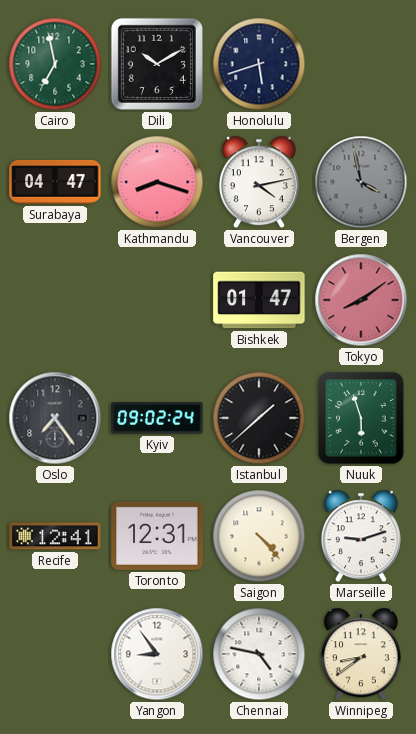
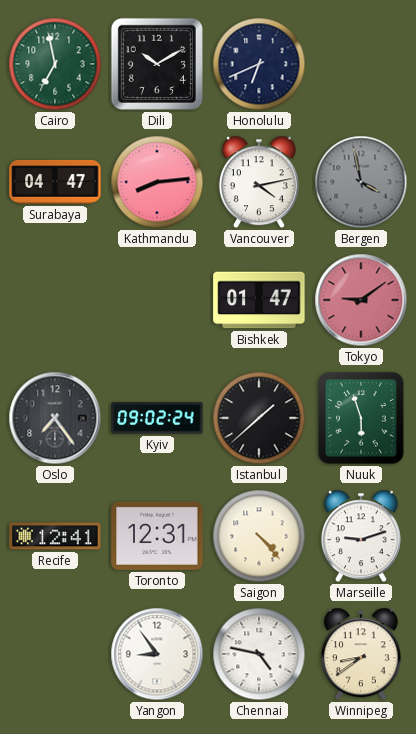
Honolulu: 5:42 -> 6:41
Kathmandu: 8:18 -> 8:14
Tokyo: 8:09 -> 9:09
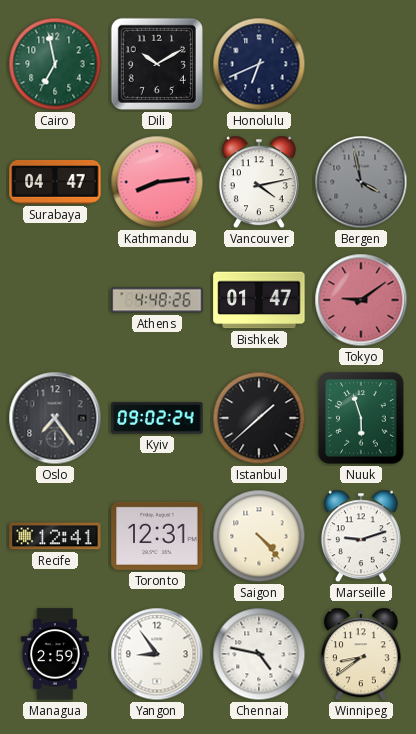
Athens: none -> 4:48
Managua: none -> 2:59
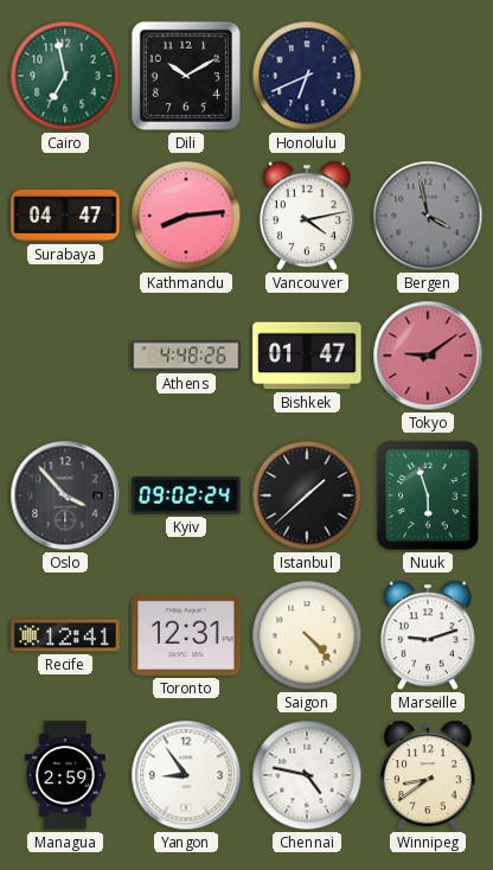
Oslo: 7:24 -> 3:53
